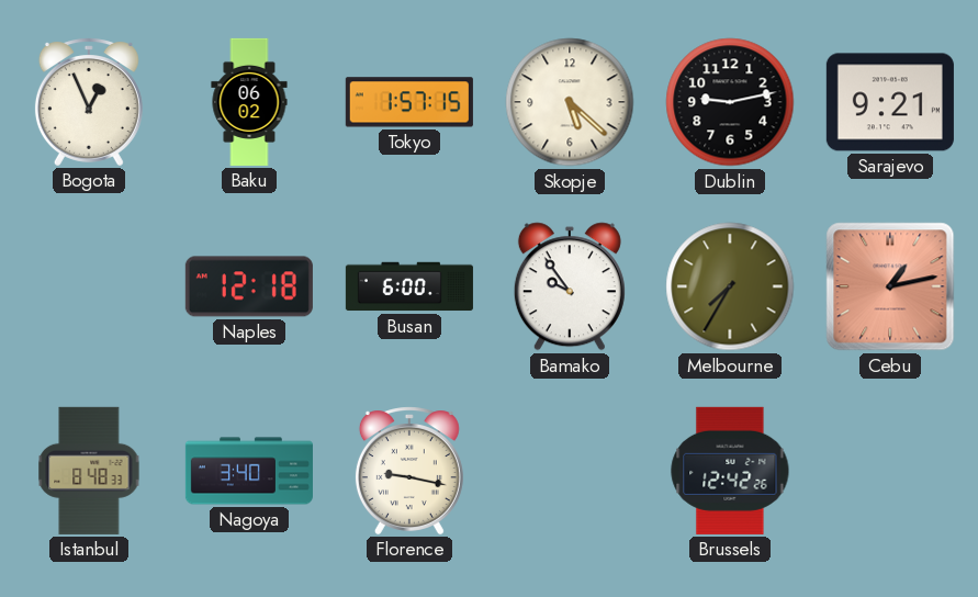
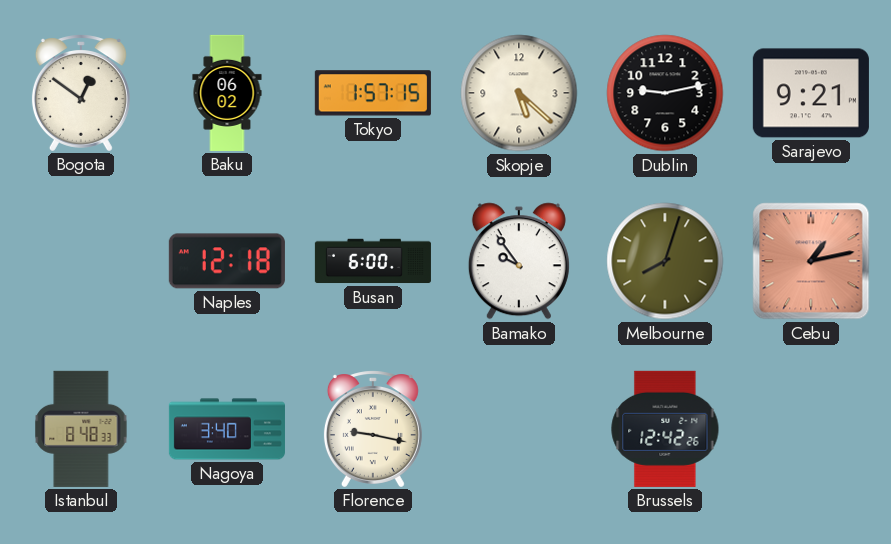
Bogota: 12:56 -> 12:51
Melbourne: 7:35 -> 8:03
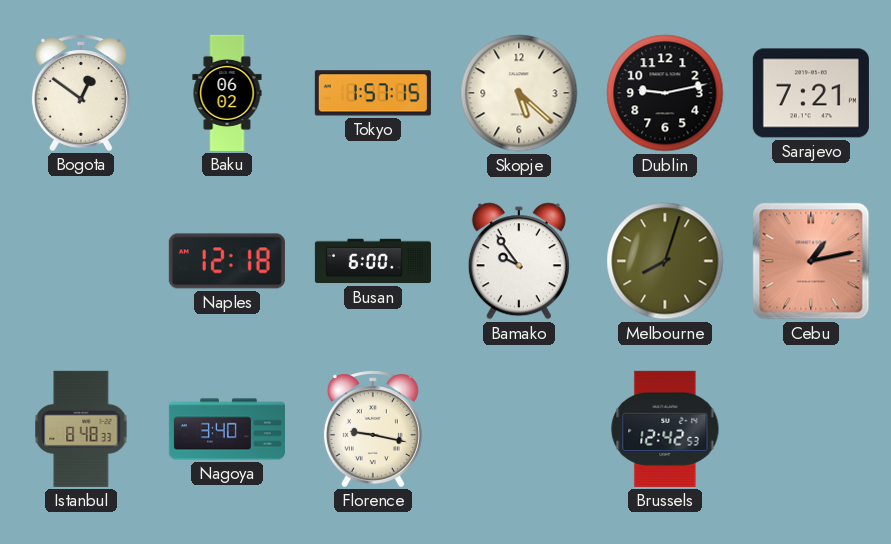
Sarajevo: 9:21 -> 7:21
Brussels: 12:42:26 -> 12:42:53
